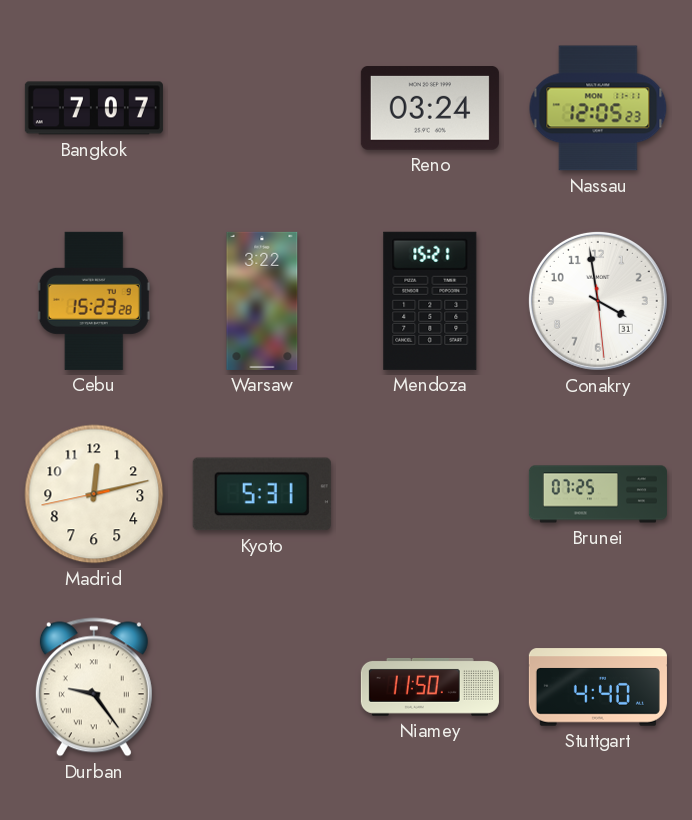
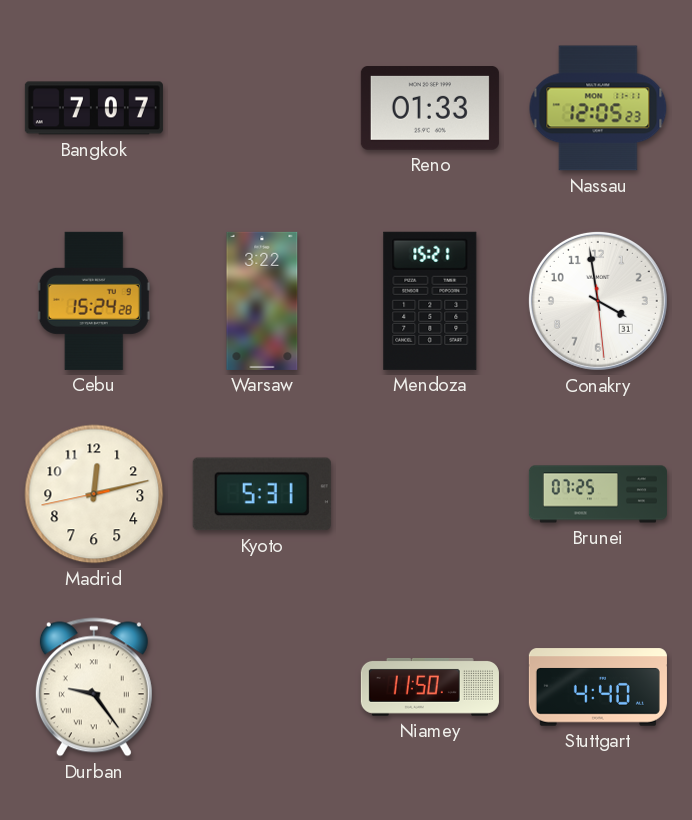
Reno: 03:24 -> 01:33
Cebu: 15:23 -> 15:24
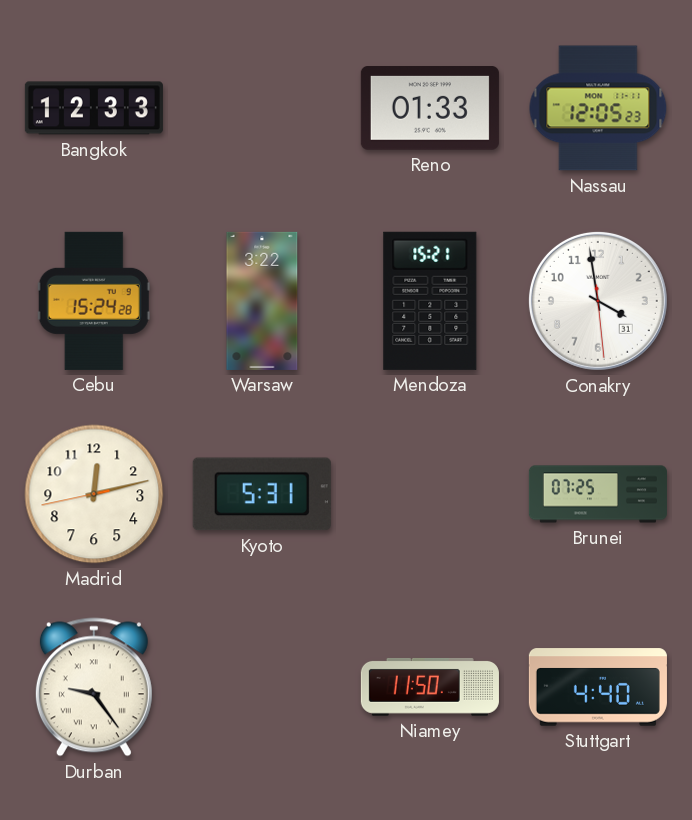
Bangkok: 7:07 -> 12:33
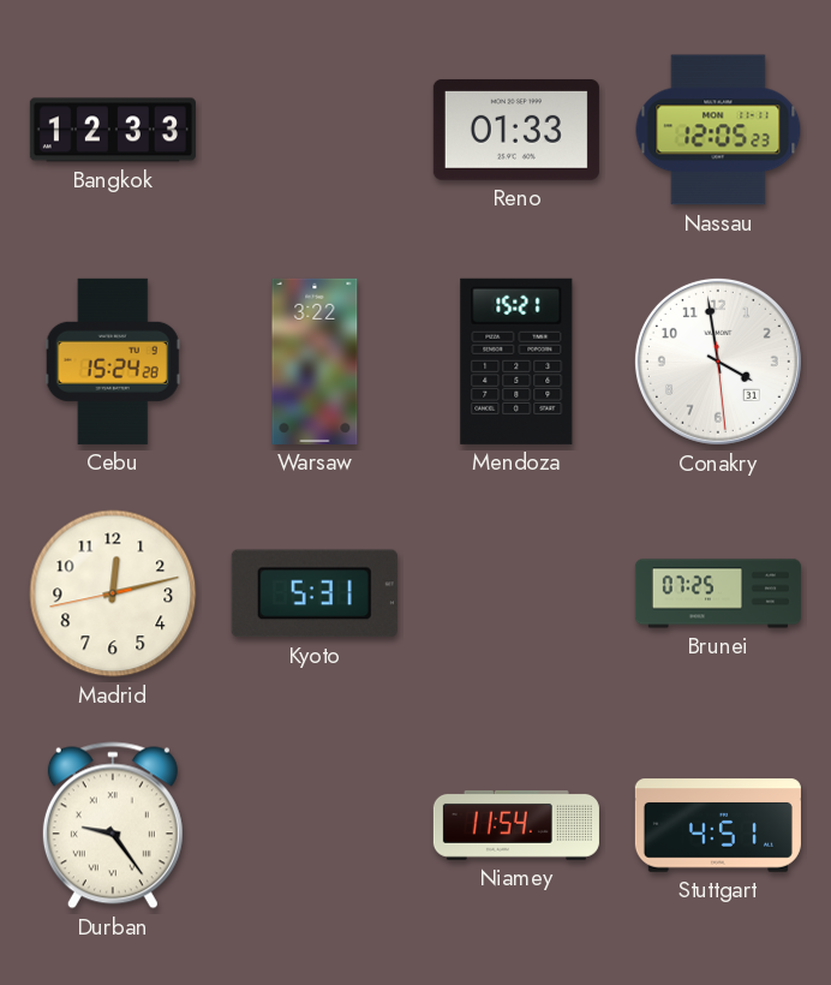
Niamey: 11:50 -> 11:54
Stuttgart: 4:40 -> 4:51
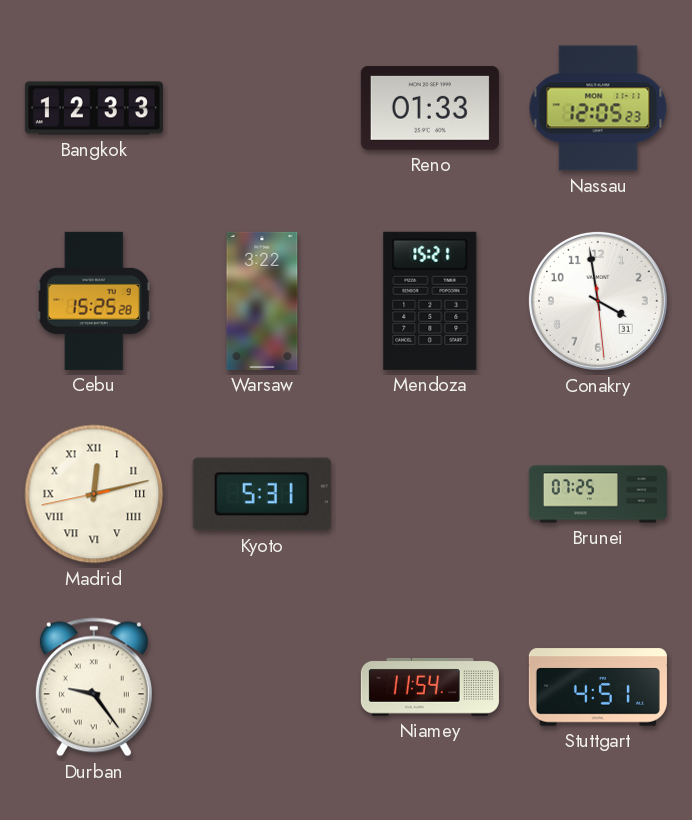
Cebu: 15:24 -> 15:25
Madrid numerals: Arabic -> Roman
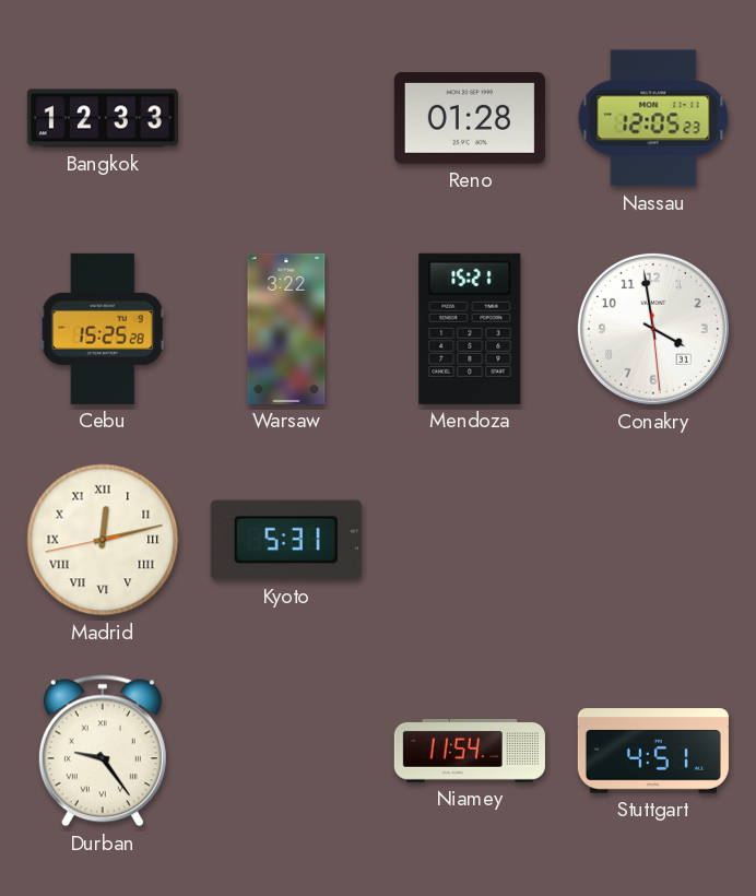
Reno: 01:33 -> 01:28
Brunei: 07:25 -> none
